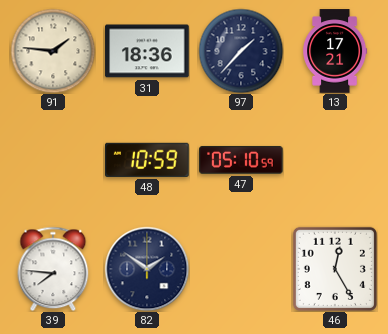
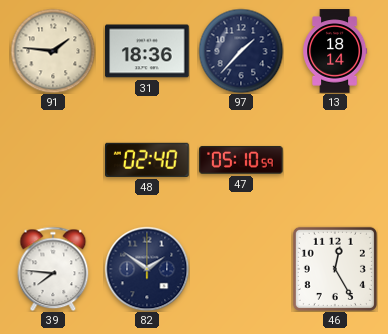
13: 17:21 -> 18:14
48: 10:59 -> 02:40
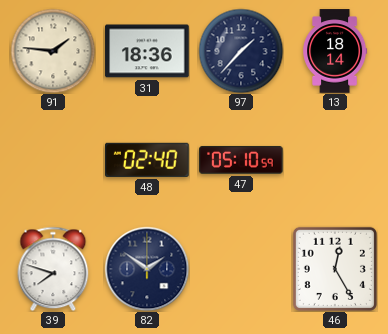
39: 7:46 -> 7:48
